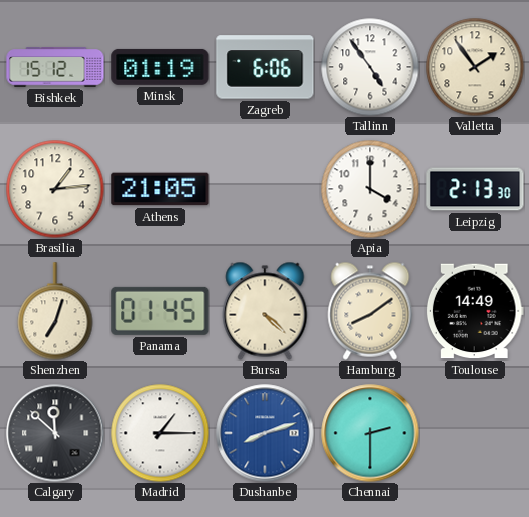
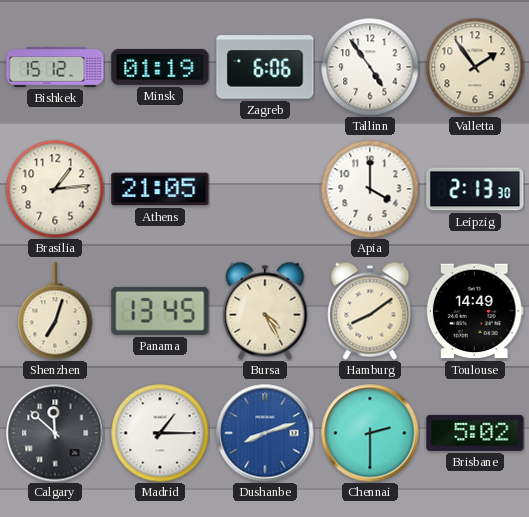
Panama: 01:45 -> 13:45
Bursa: 4:22 -> 4:25
Brisbane: none -> 5:02
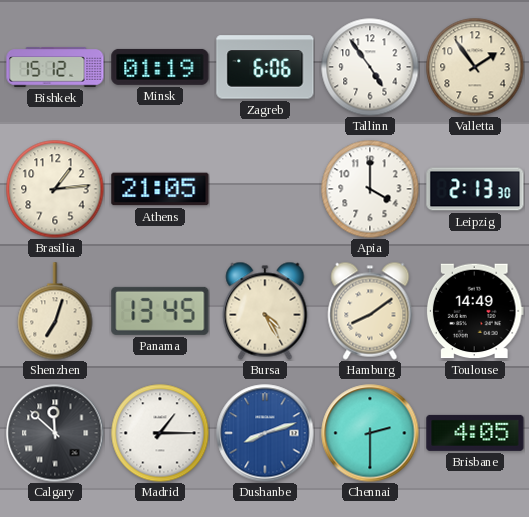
Brisbane: 5:02 -> 4:05
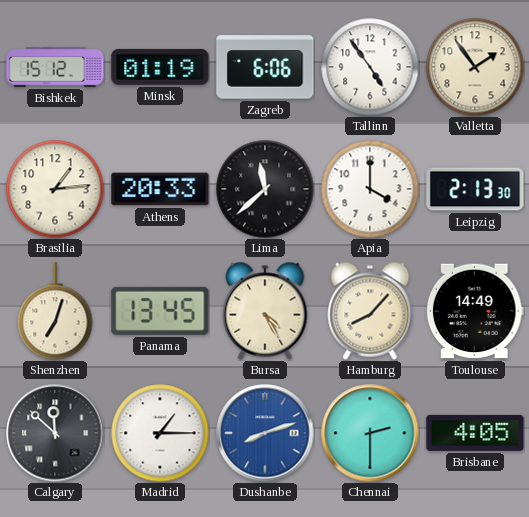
Athens: 21:05 -> 20:33
Lima: none -> 11:38
Hamburg: 8:09 -> 8:07
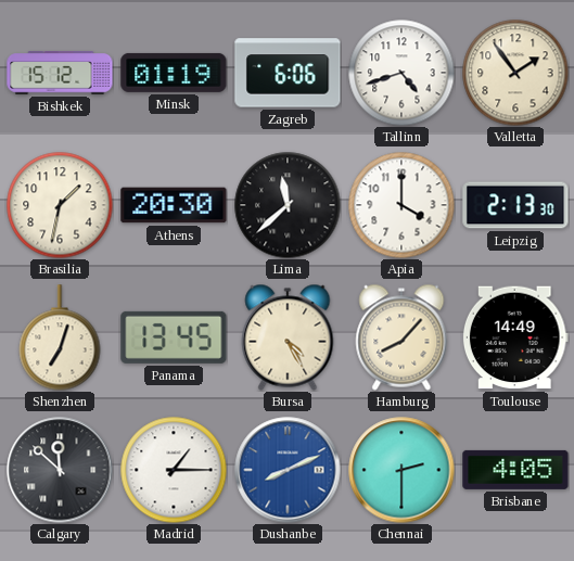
Tallinn: 4:54 -> 4:42
Brasilia: 1:14 -> 1:32
Athens: 20:33 -> 20:30
Dushanbe: 8:12 -> 8:11
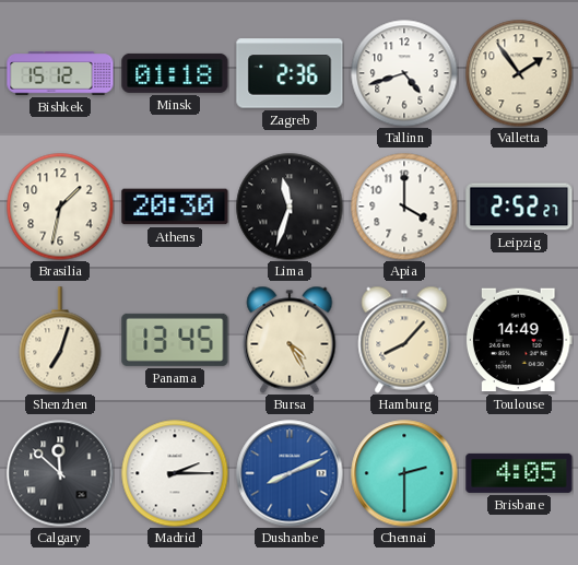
Minsk: 01:19 -> 01:18
Zagreb: 6:06 -> 2:36
Lima: 11:38 -> 11:33
Leipzig: 2:13 -> 2:52
Madrid: 1:15 -> 2:15
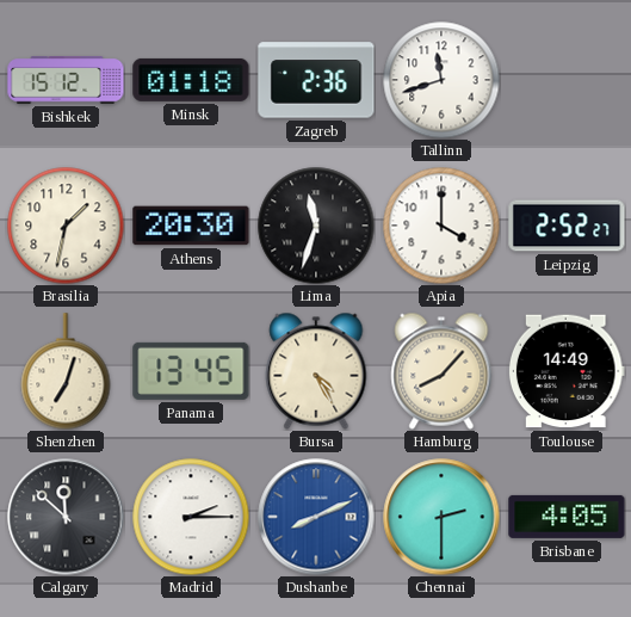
Tallinn: 4:42 -> 11:42
Valletta: 1:54 -> none
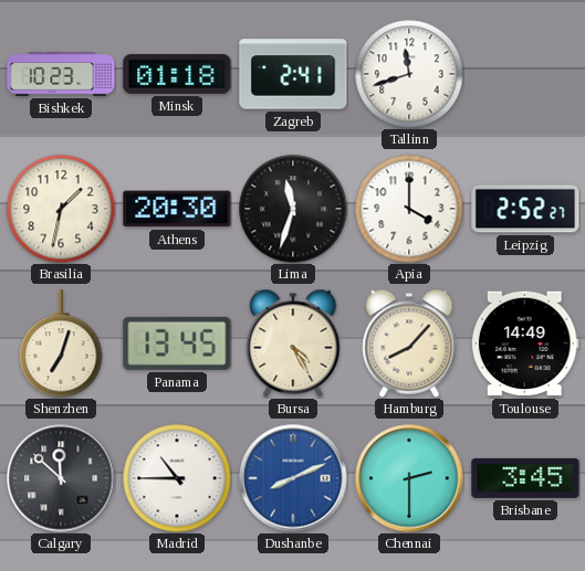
Bishkek: 15:12 -> 10:23
Zagreb: 2:36 -> 2:41
Madrid: 2:15 -> 10:45
Brisbane: 4:05 -> 3:45
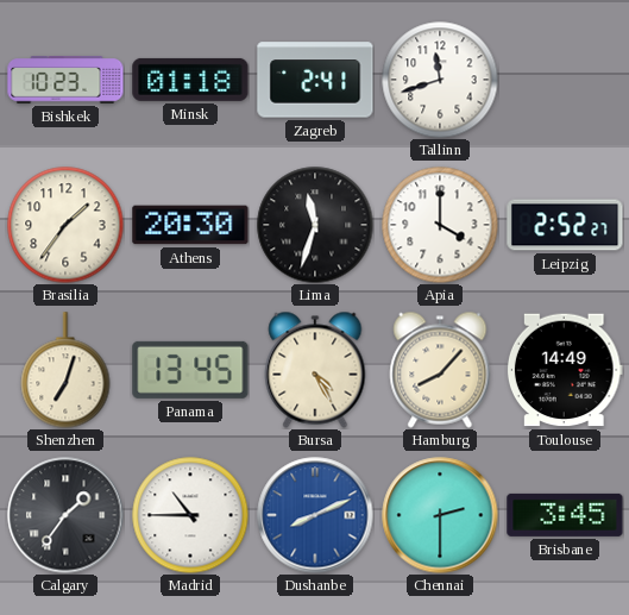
Brasilia: 1:32 -> 1:36
Calgary: 11:52 -> 1:36
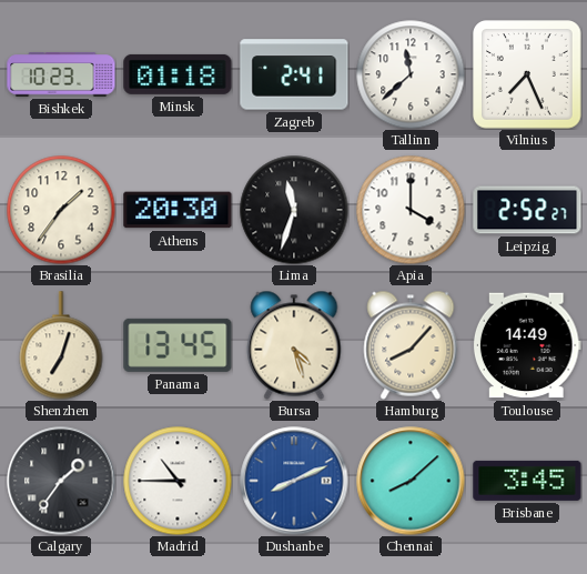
Tallinn: 11:42 -> 11:38
Vilnius: none -> 7:26
Bursa: 4:25 -> 4:27
Chennai: 2:30 -> 8:08
